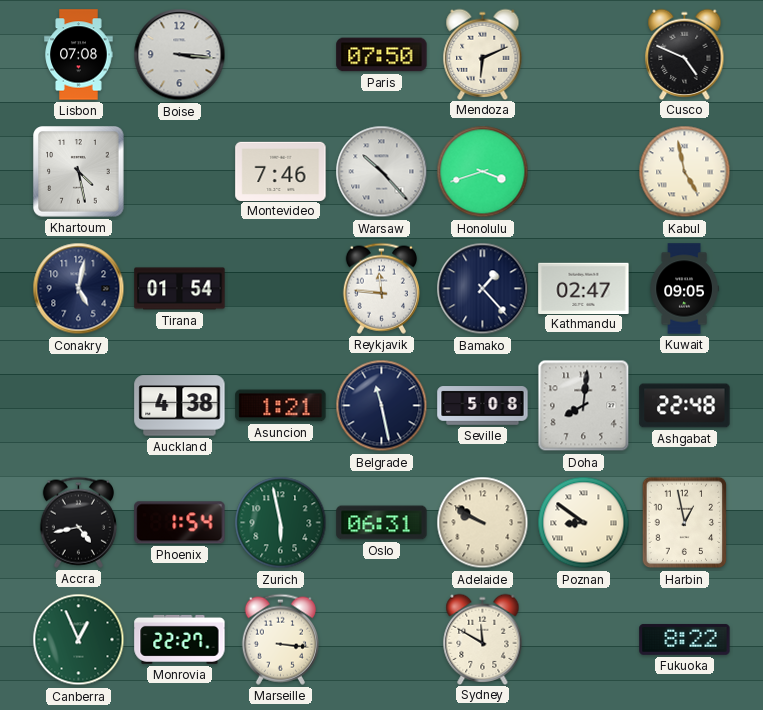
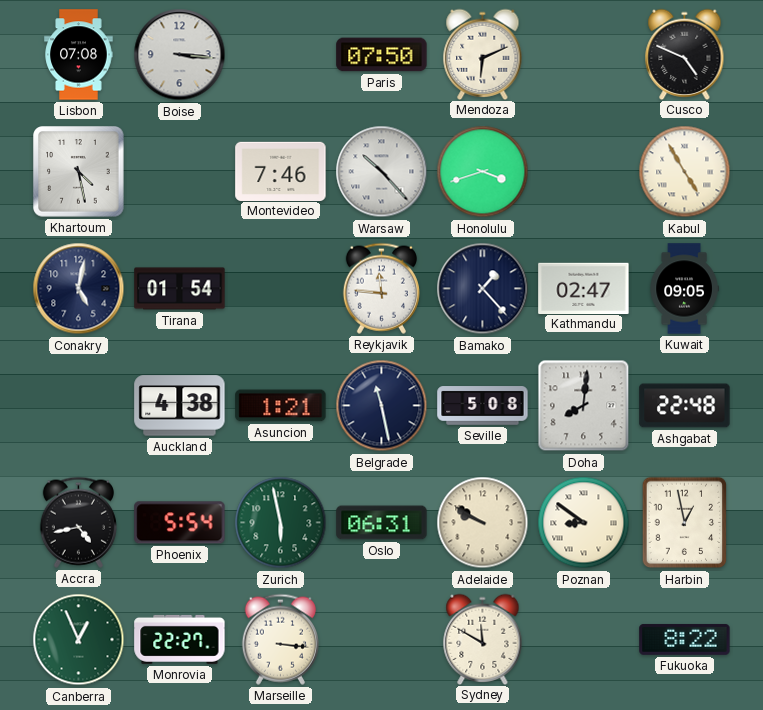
Kabul: 4:58 -> 4:55
Phoenix: 1:54 -> 5:54
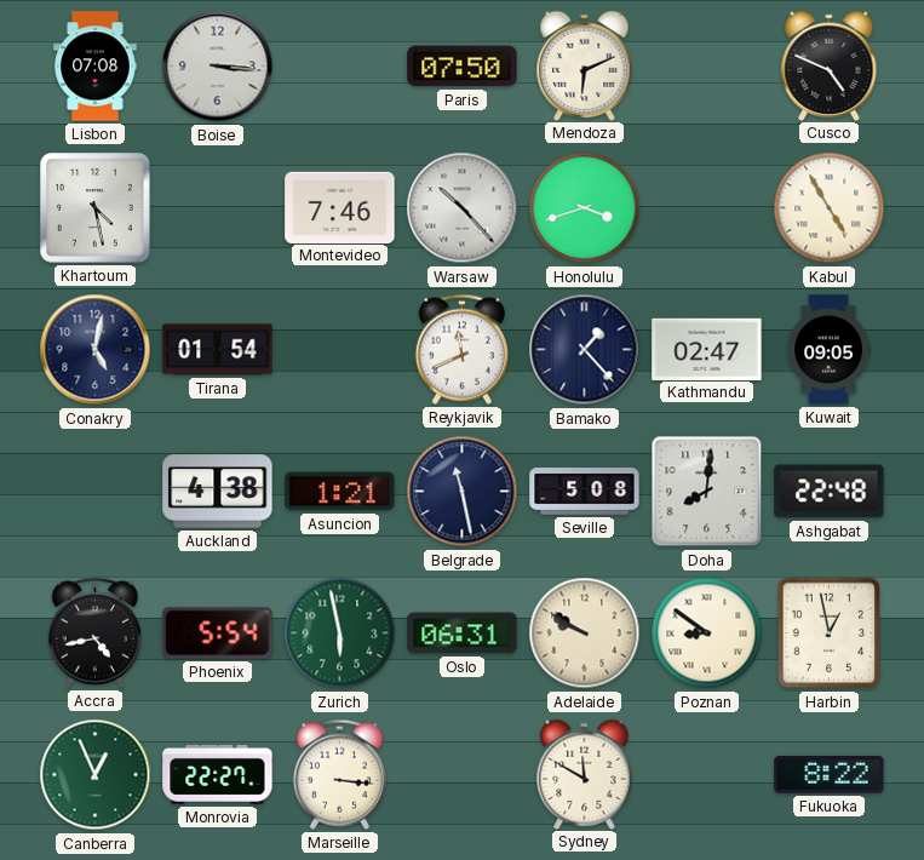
Reykjavik: 11:46 -> 11:41
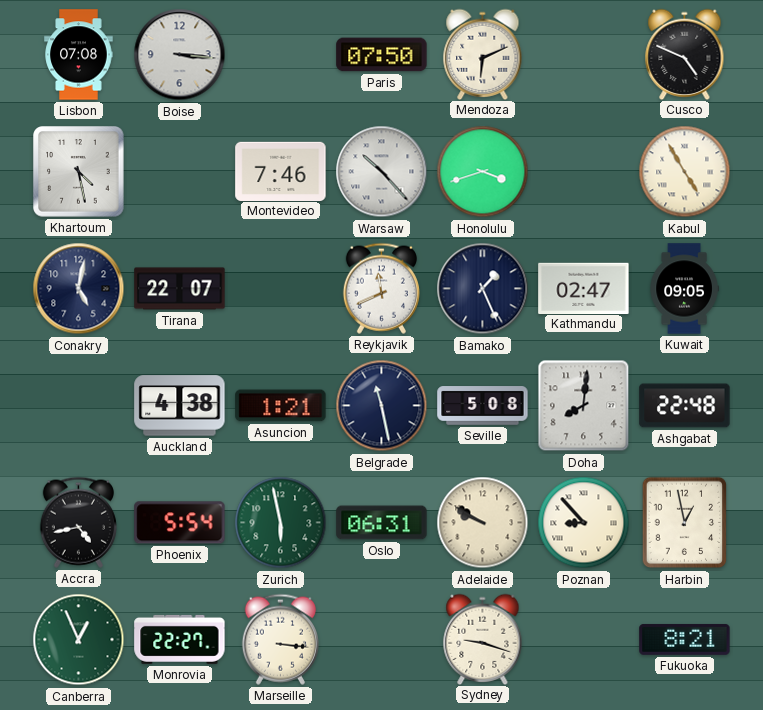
Tirana: 01:54 -> 22:07
Bamako: 1:23 -> 1:26
Poznan: 8:51 -> 8:53
Sydney: 11:50 -> 9:18
Fukuoka: 8:22 -> 8:21
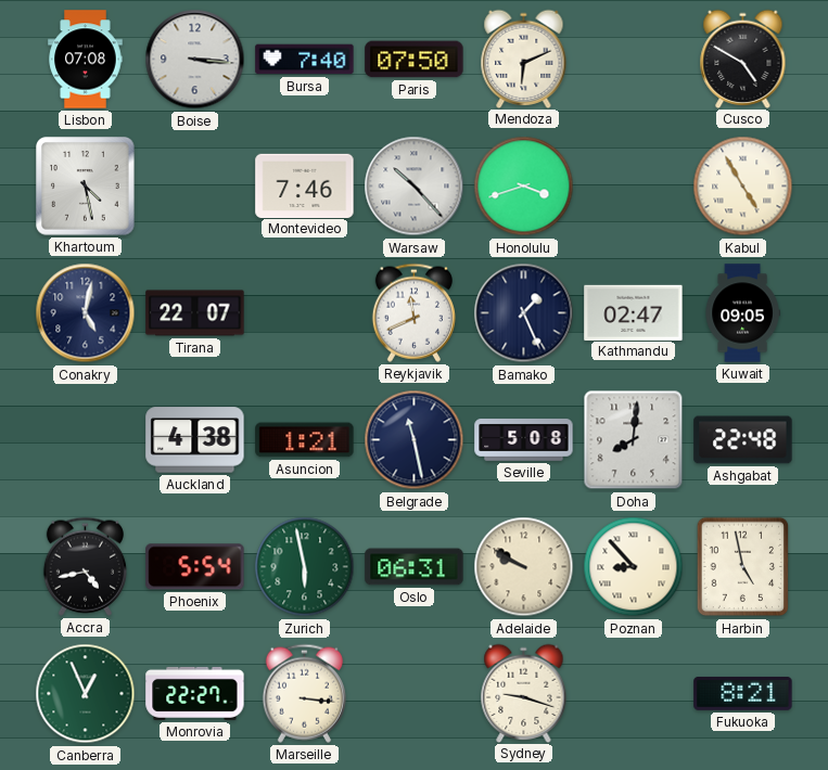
Bursa: none -> 7:40
Cusco: 4:49 -> 4:50
Harbin: 12:58 -> 4:58
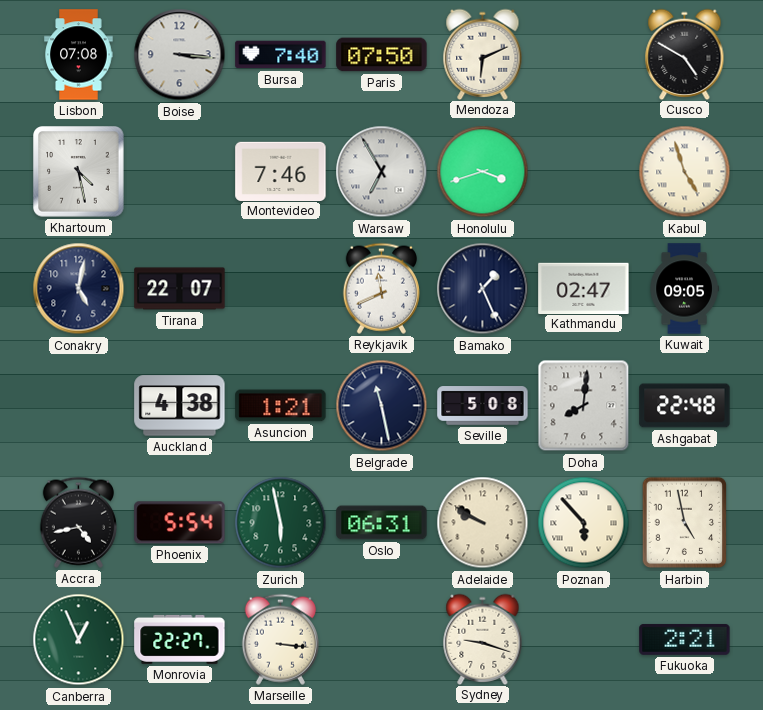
Warsaw: 10:23 -> 6:55
Kabul: 4:55 -> 4:57
Poznan: 8:53 -> 5:53
Fukuoka: 8:21 -> 2:21
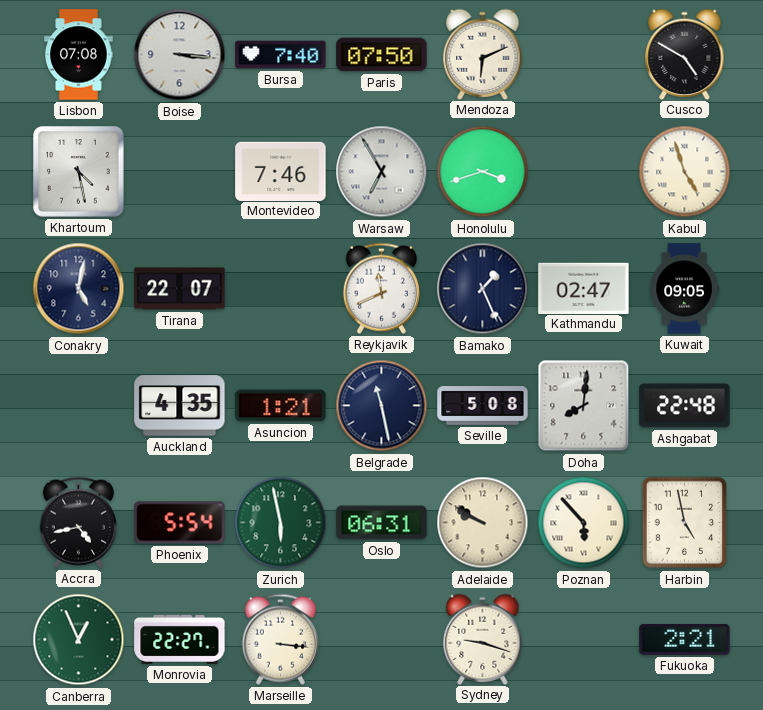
Auckland: 4:38 -> 4:35
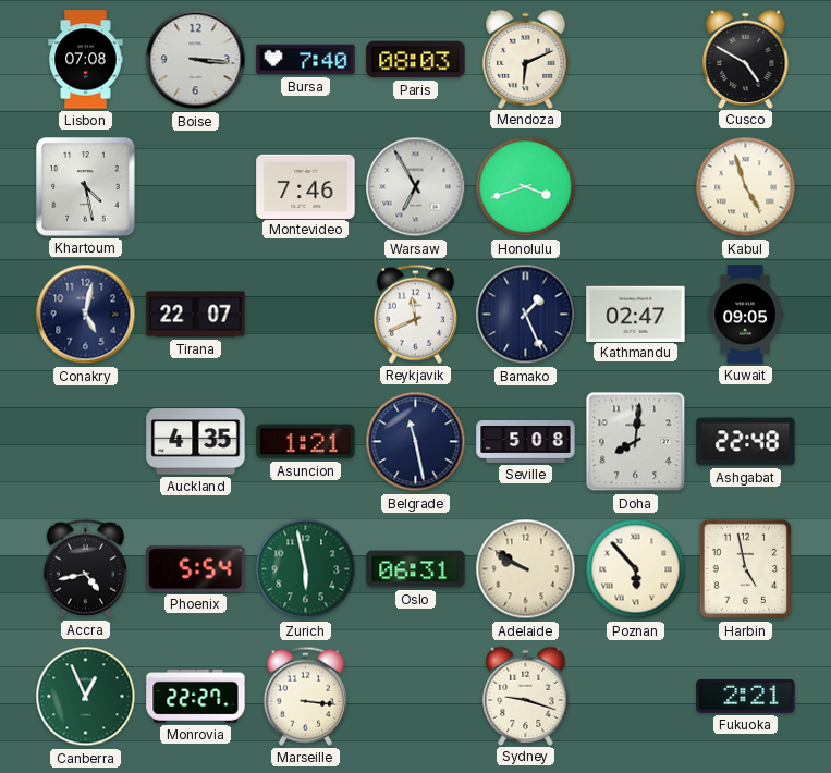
Paris: 07:50 -> 08:03
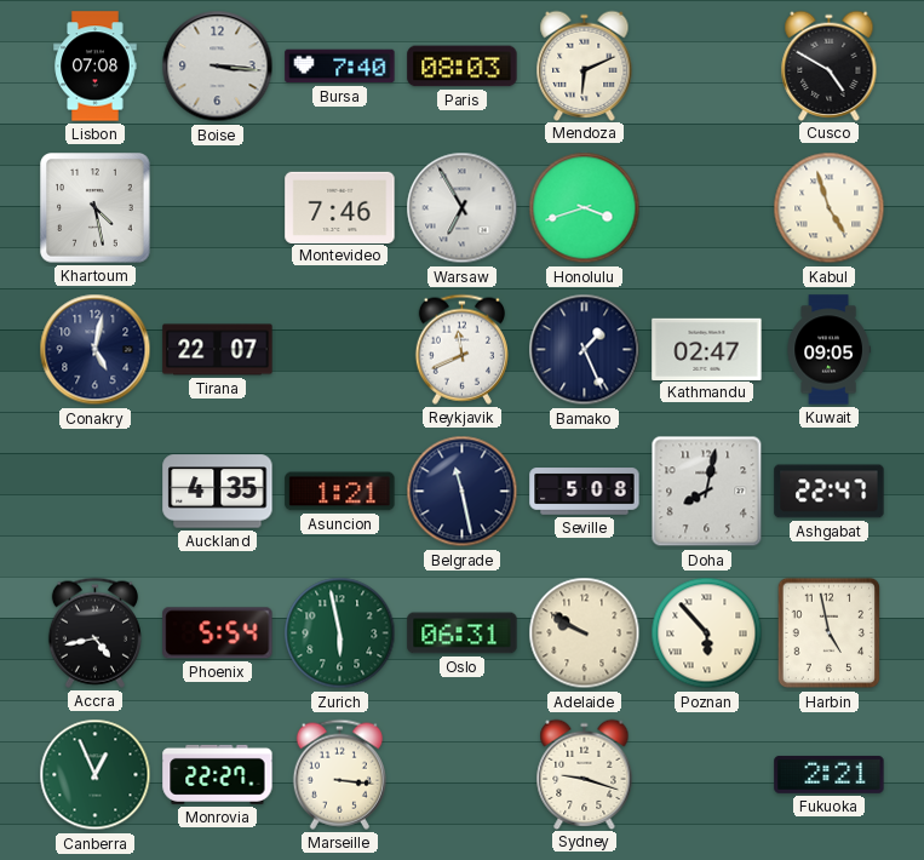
Doha: 8:01 -> 8:02
Ashgabat: 22:48 -> 22:47
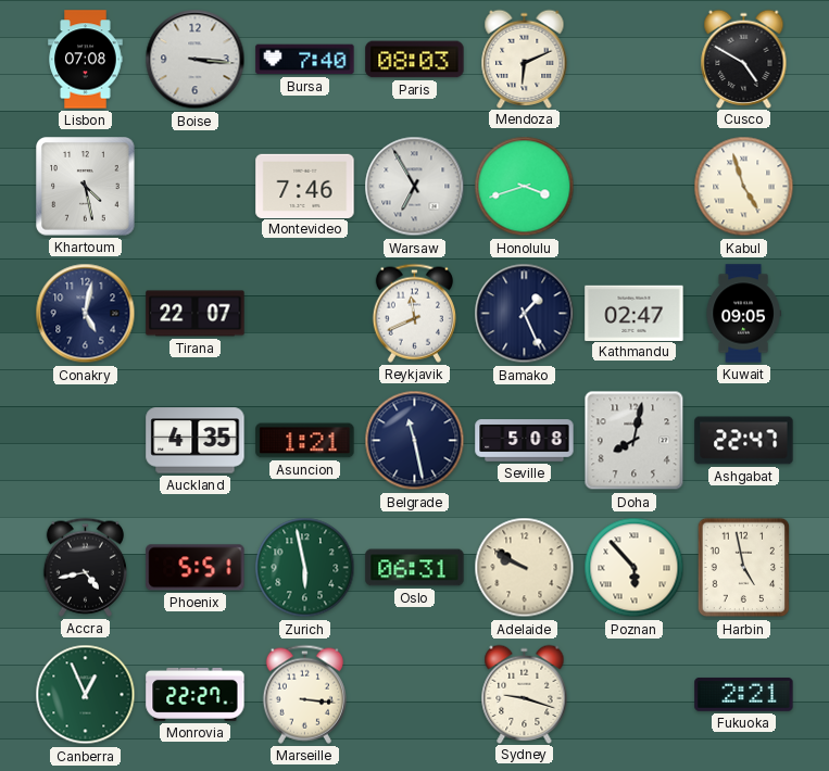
Phoenix: 5:54 -> 5:51
